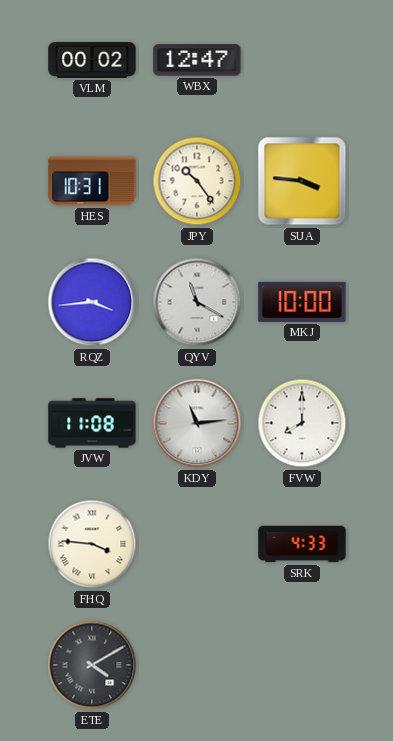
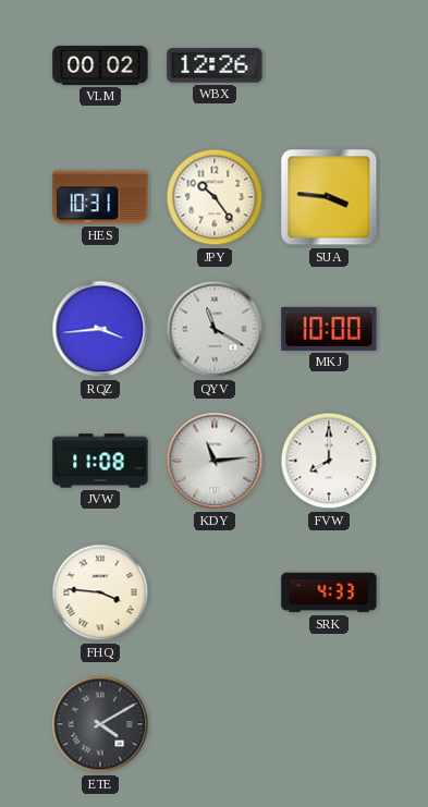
WBX: 12:47 -> 12:26
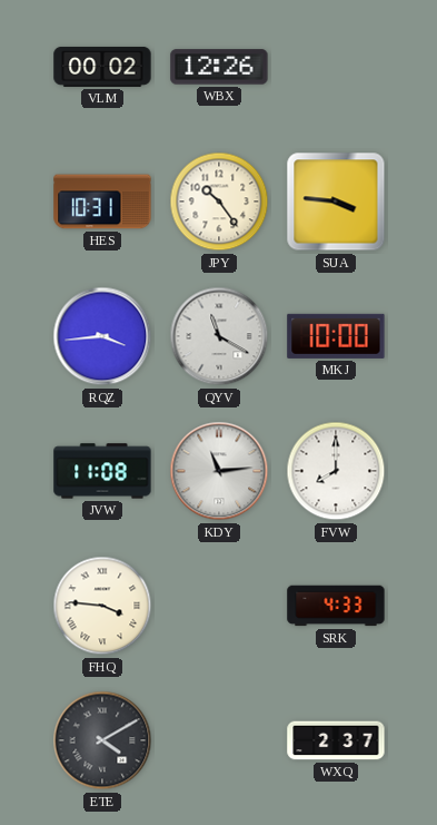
WXQ: none -> 2:37
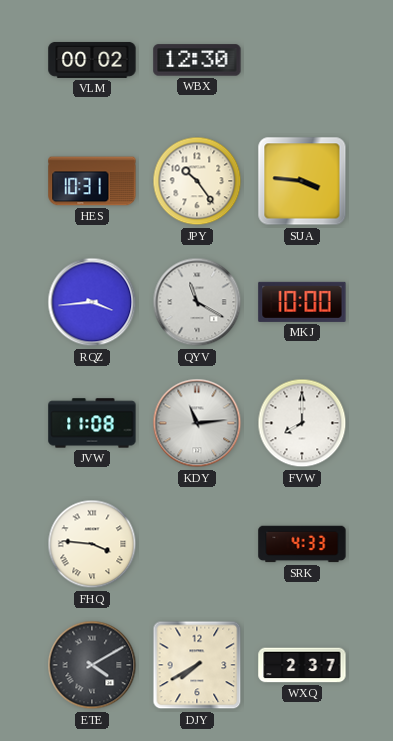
WBX: 12:26 -> 12:30
DJY: none -> 7:40
